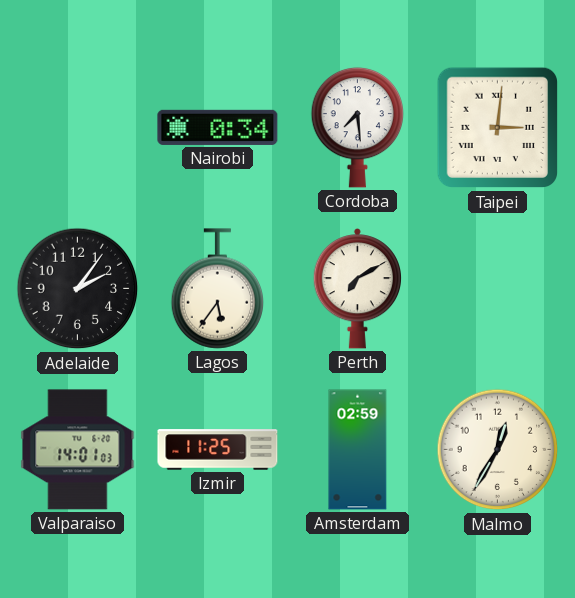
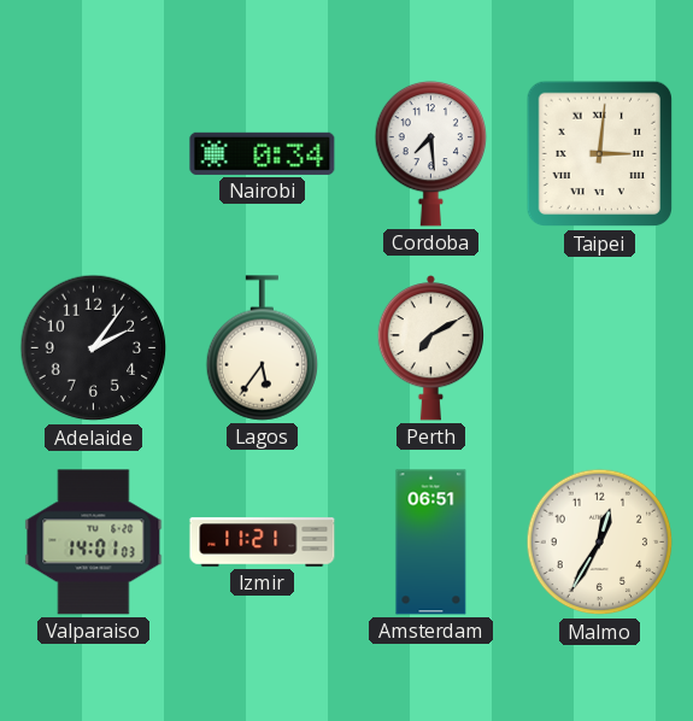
Izmir: 11:25 -> 11:21
Amsterdam: 02:59 -> 06:51
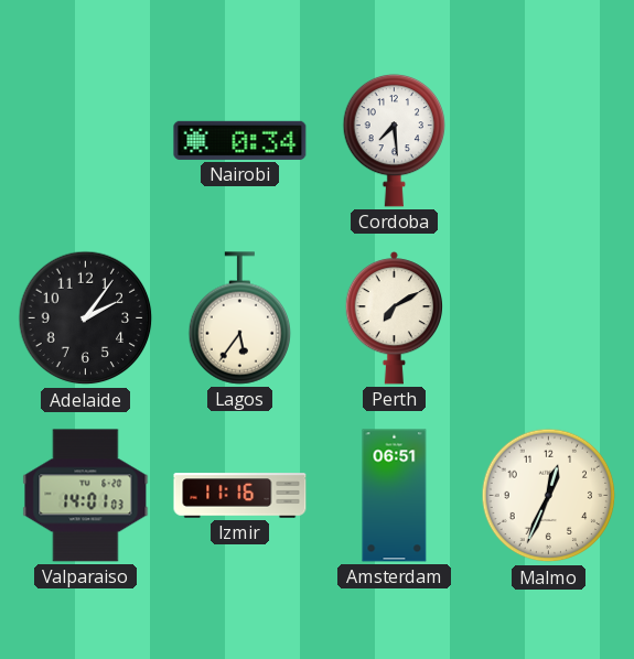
Taipei: 3:01 -> none
Izmir: 11:21 -> 11:16
Malmo: 12:35 -> 12:34
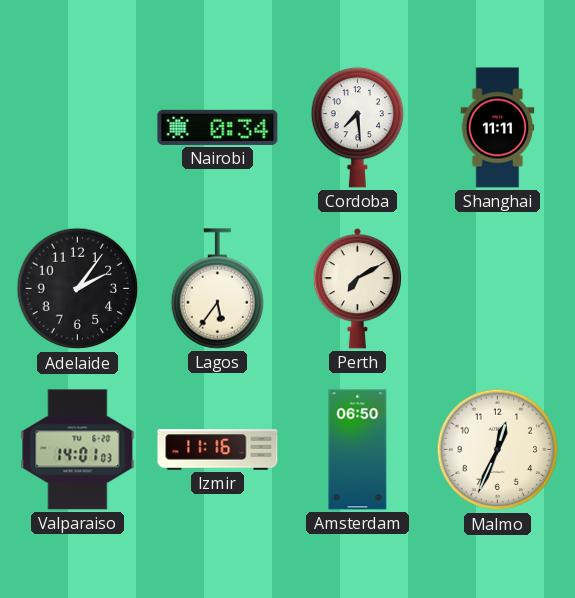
Shanghai: none -> 11:11
Amsterdam: 06:51 -> 06:50
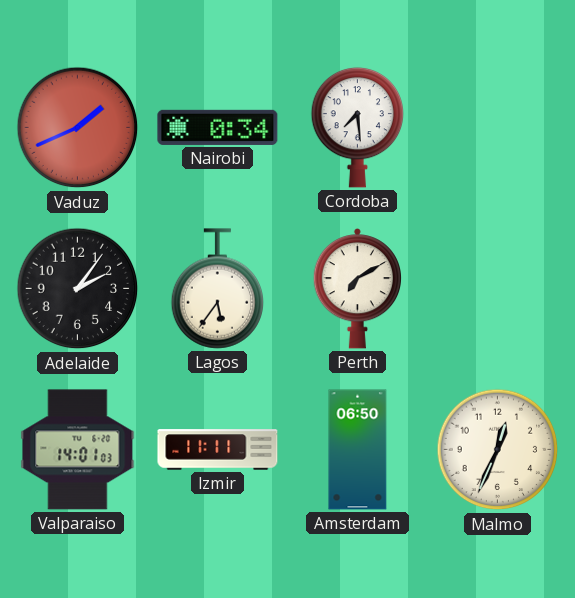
Vaduz: none -> 1:41
Shanghai: 11:11 -> none
Izmir: 11:16 -> 11:11
